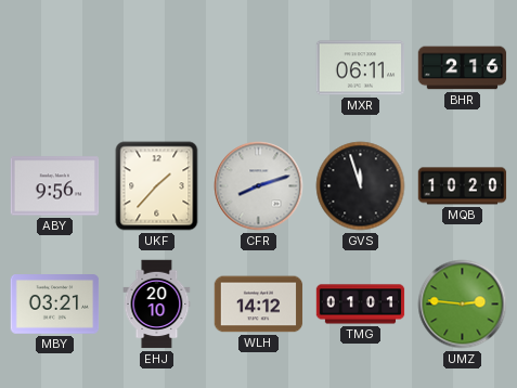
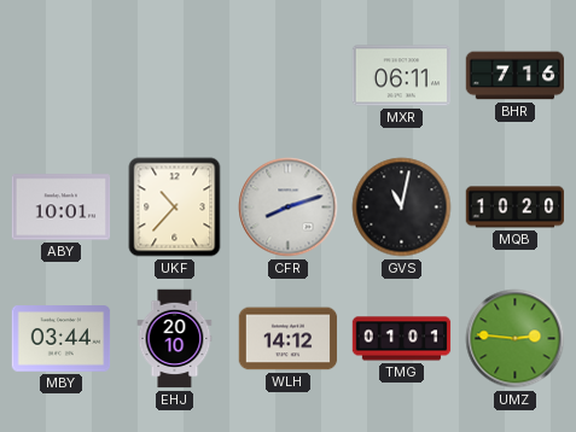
BHR: 2:16 -> 7:16
ABY: 9:56 -> 10:01
UKF: 1:37 -> 10:37
GVS: 11:57 -> 11:02
MBY: 03:21 -> 03:44
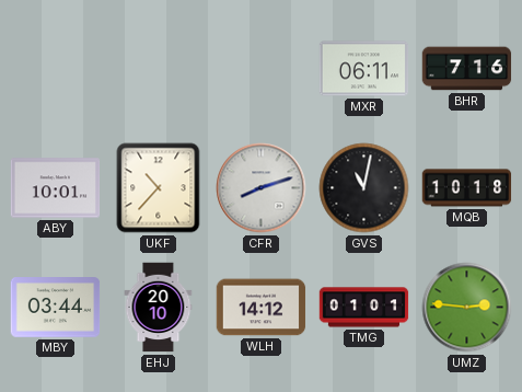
MQB: 10:20 -> 10:18
